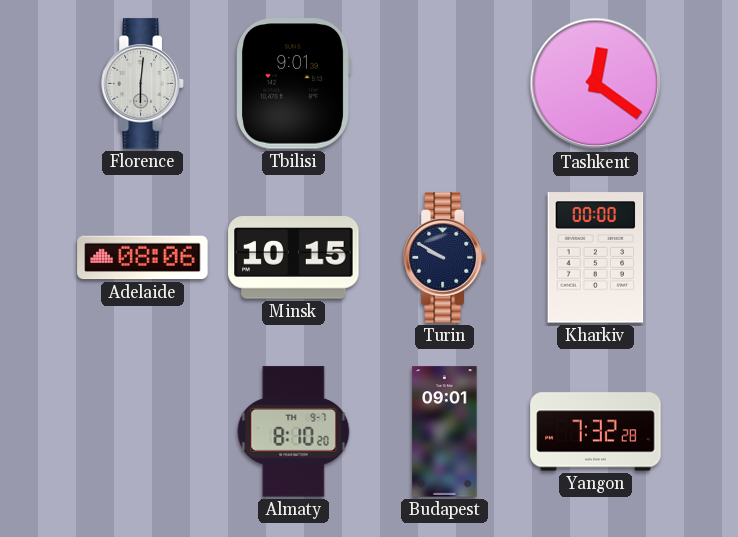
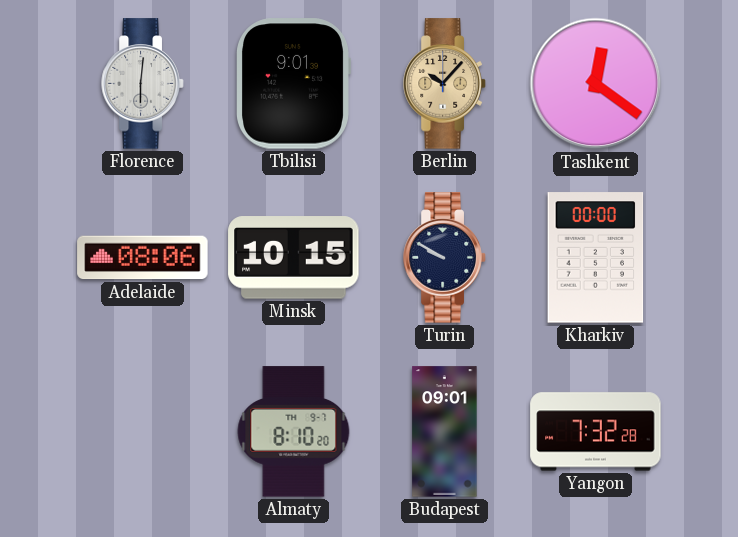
Berlin: none -> 10:07
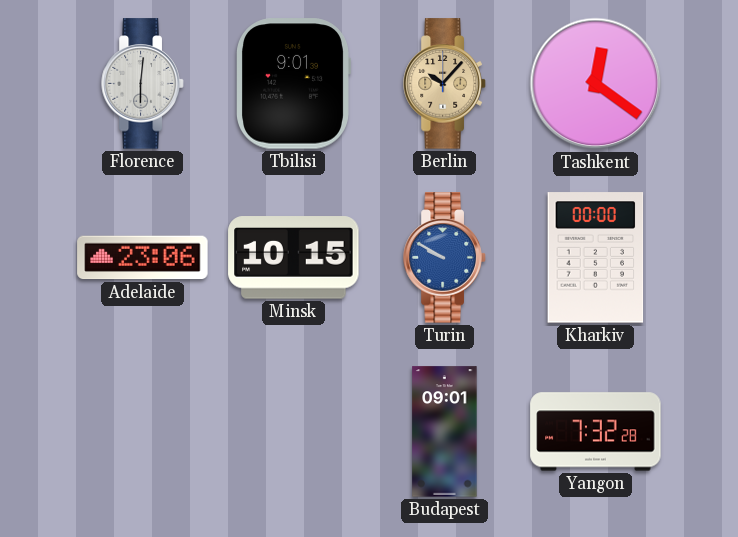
Adelaide: 08:06 -> 23:06
Turin dial: navy -> blue
Almaty: 8:10 -> none
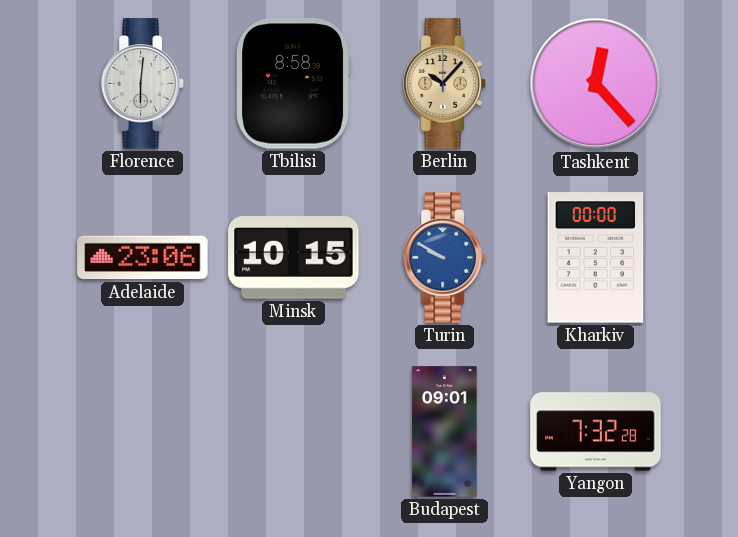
Tbilisi: 9:01 -> 8:58
Tashkent: 12:21 -> 12:23
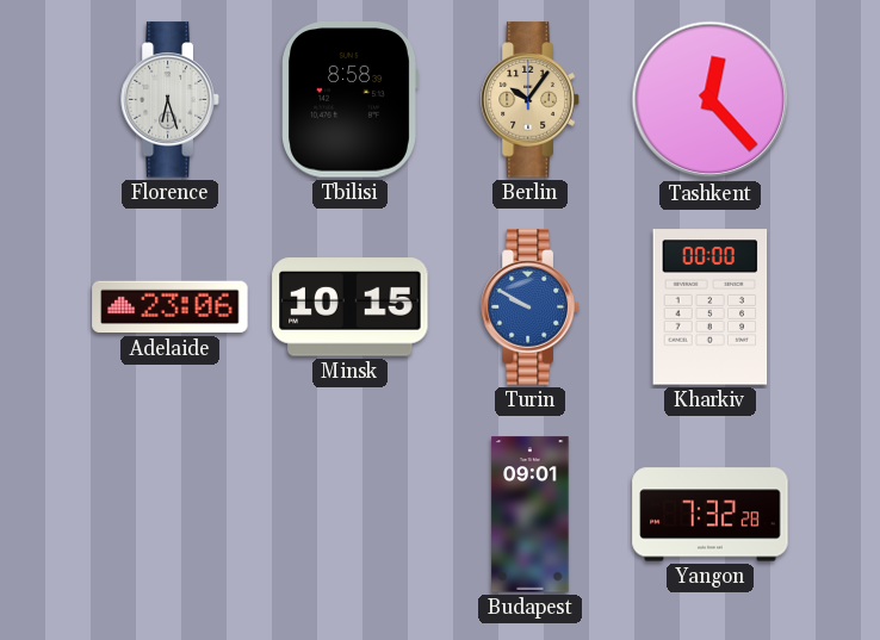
Florence: 6:01 -> 6:27
Berlin: 10:07 -> 10:06
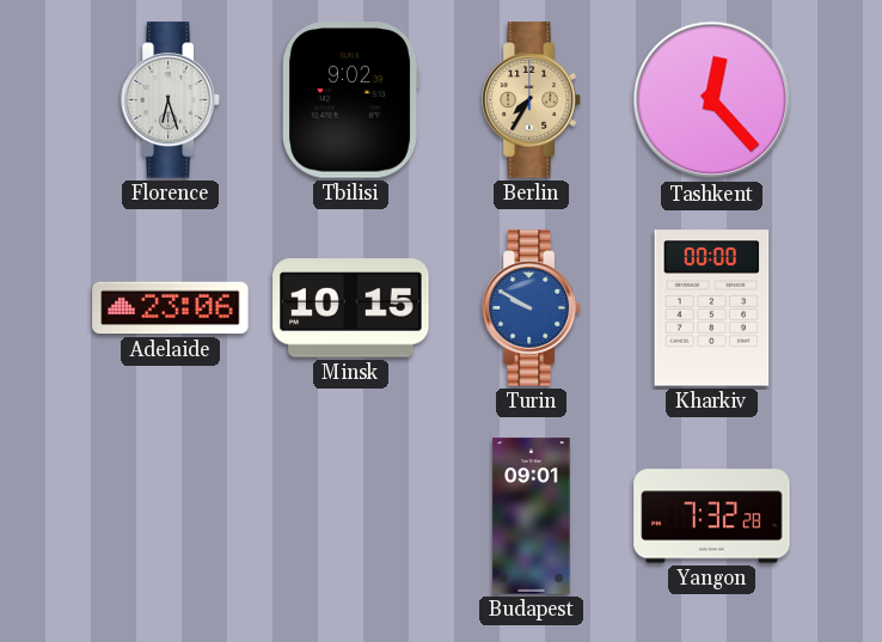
Tbilisi: 8:58 -> 9:02
Berlin: 10:06 -> 7:35
